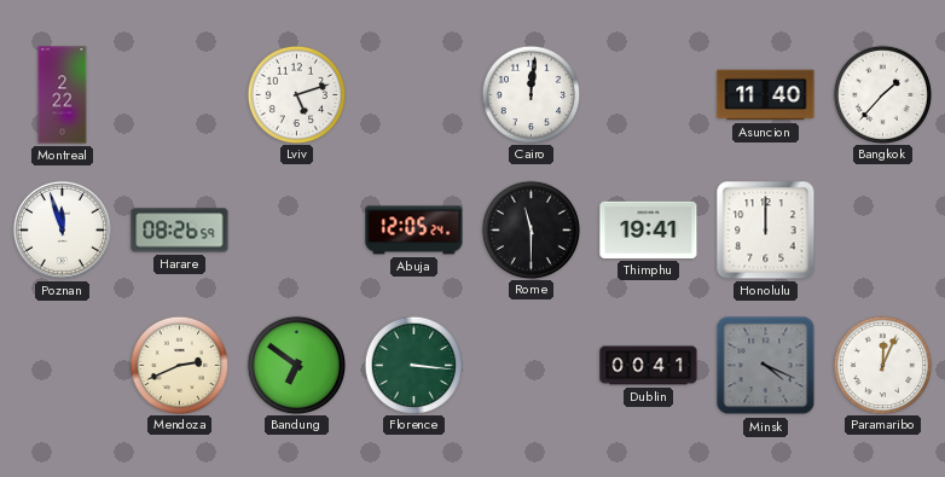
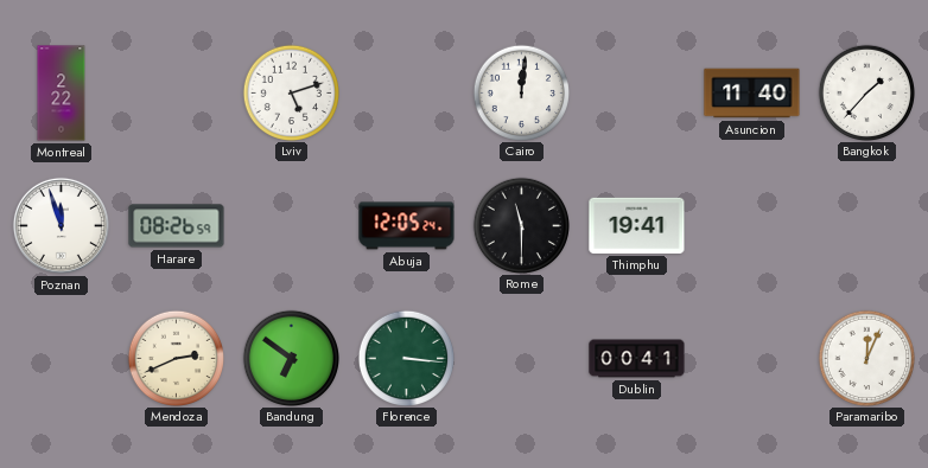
Honolulu: 12:00 -> none
Minsk: 4:19 -> none
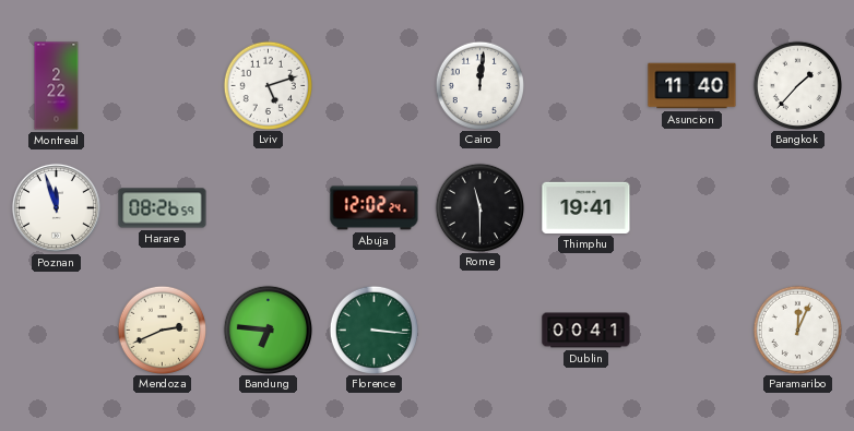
Abuja: 12:05 -> 12:02
Bandung: 6:51 -> 6:46
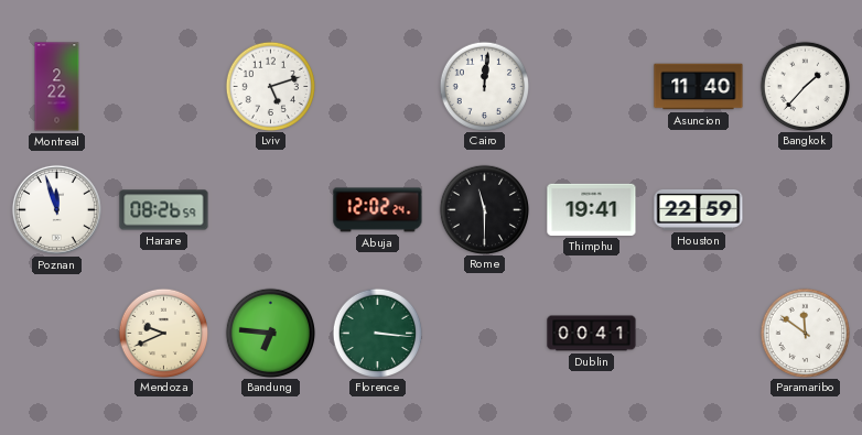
Houston: none -> 22:59
Mendoza: 2:41 -> 9:41
Paramaribo: 12:04 -> 11:51
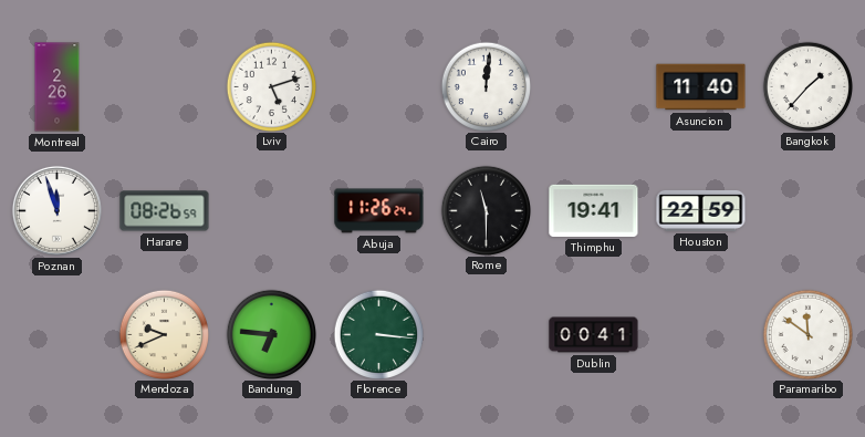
Montreal: 2:22 -> 2:26
Abuja: 12:02 -> 11:26
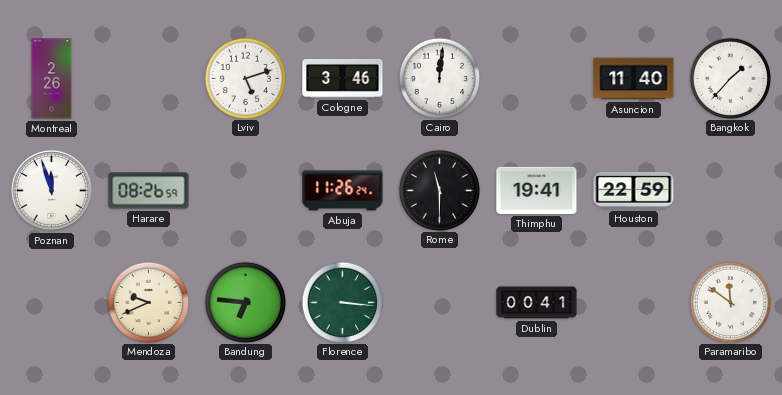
Cologne: none -> 3:46
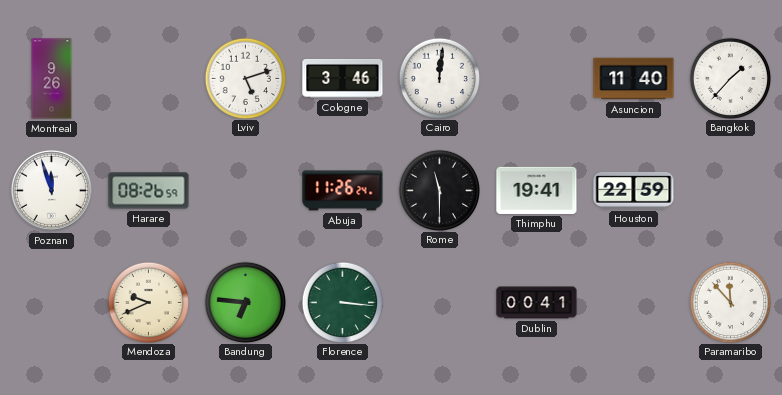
Montreal: 2:26 -> 9:26
Paramaribo: 11:51 -> 11:53
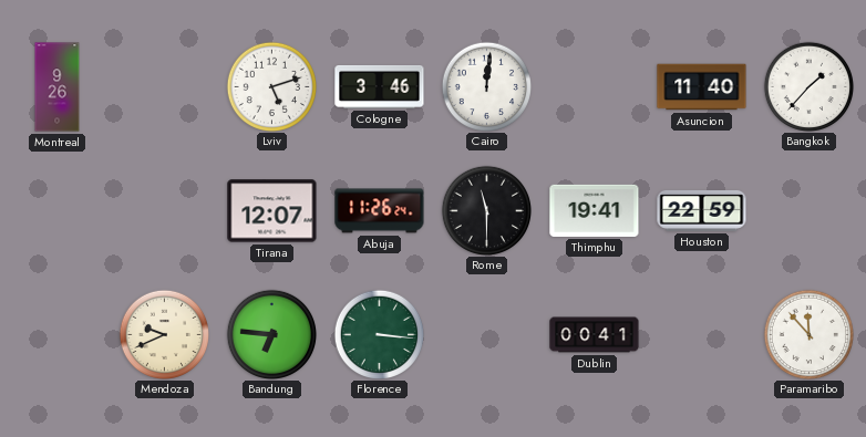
Poznan: 11:57 -> none
Harare: 08:26 -> none
Tirana: none -> 12:07
